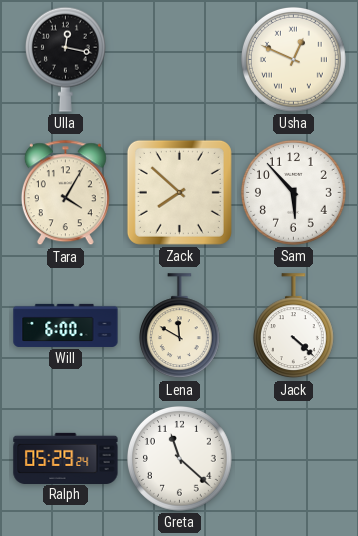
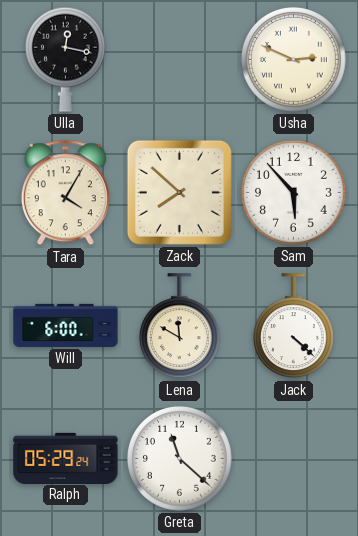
Usha: 12:49 -> 2:49
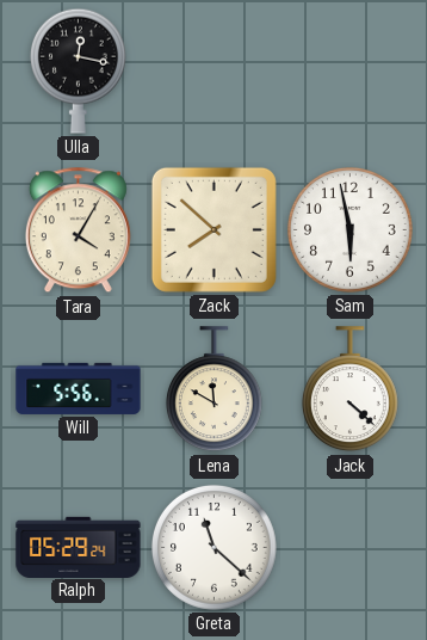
Usha: 2:49 -> none
Sam: 5:53 -> 5:58
Will: 6:00 -> 5:56
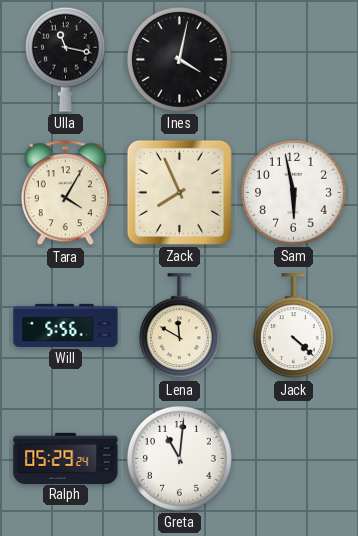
Ulla: 12:17 -> 11:17
Ines: none -> 4:02
Zack: 7:52 -> 7:56
Greta: 11:22 -> 11:01
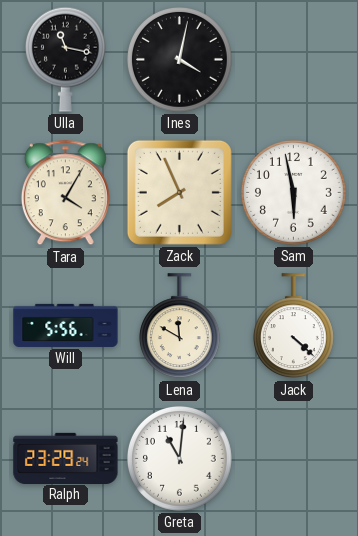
Ralph: 05:29 -> 23:29
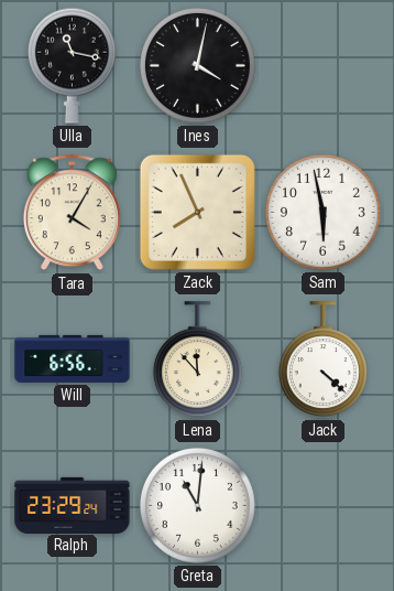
Will: 5:56 -> 6:56
Lena: 11:50 -> 11:53
